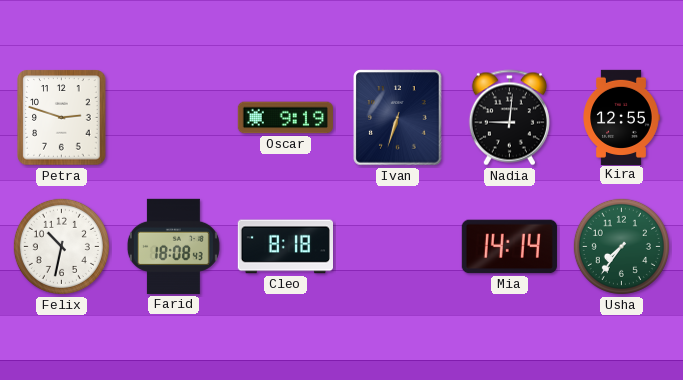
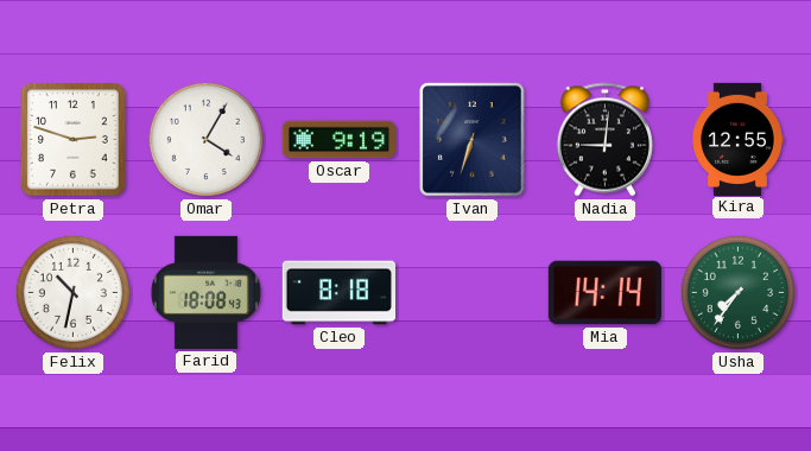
Omar: none -> 4:05
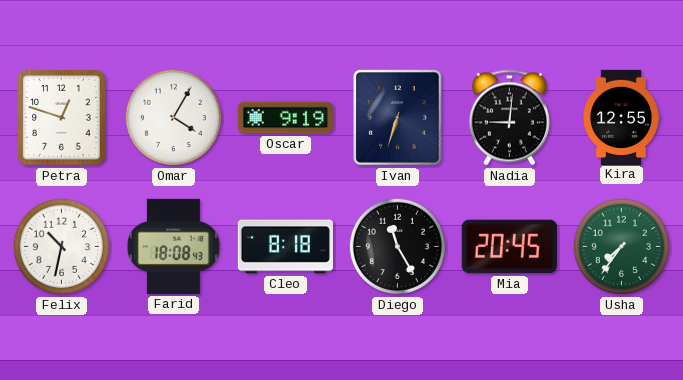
Petra: 2:48 -> 12:48
Diego: none -> 11:25
Mia: 14:14 -> 20:45
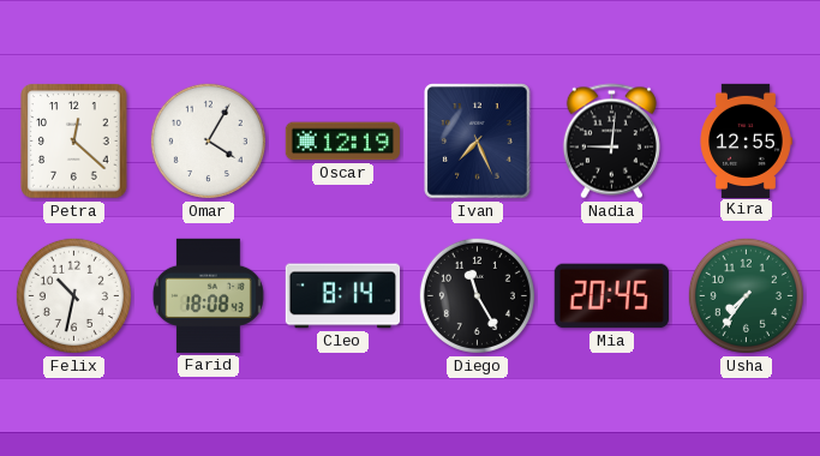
Petra: 12:48 -> 12:22
Oscar: 9:19 -> 12:19
Ivan: 6:33 -> 7:26
Cleo: 8:18 -> 8:14
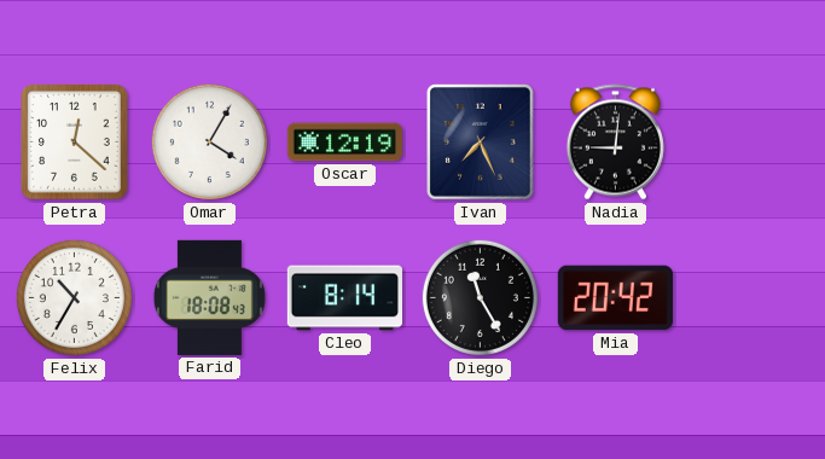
Kira: 12:55 -> none
Felix: 10:32 -> 10:35
Mia: 20:45 -> 20:42
Usha: 7:36 -> none
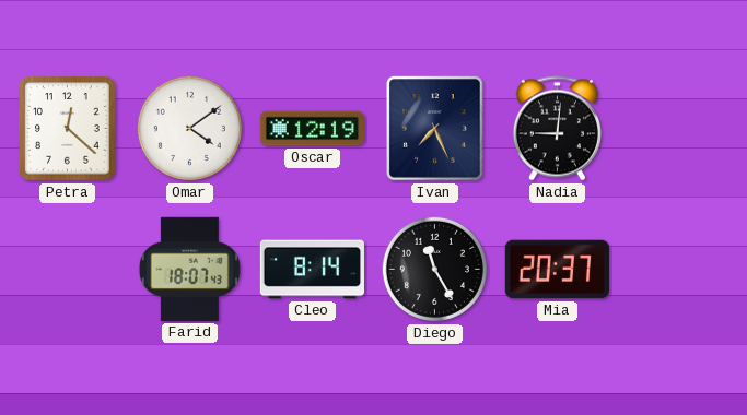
Omar: 4:05 -> 4:09
Felix: 10:35 -> none
Farid: 18:08 -> 18:07
Mia: 20:42 -> 20:37
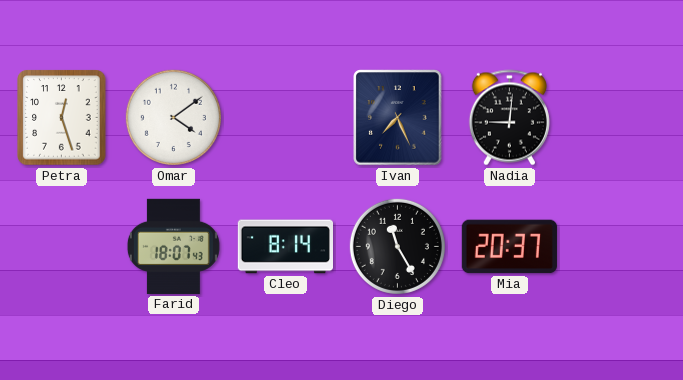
Petra: 12:22 -> 12:27
Oscar: 12:19 -> none
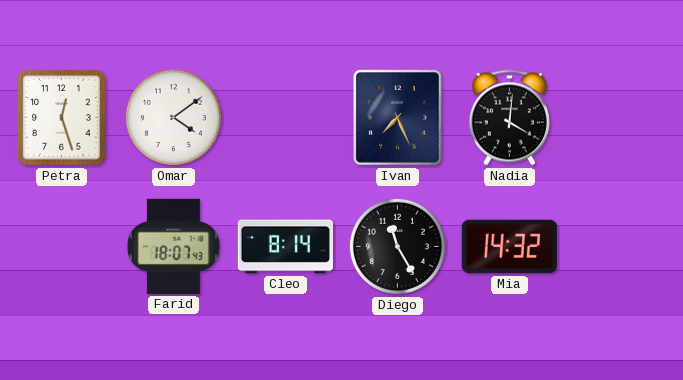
Nadia: 9:01 -> 4:01
Mia: 20:37 -> 14:32
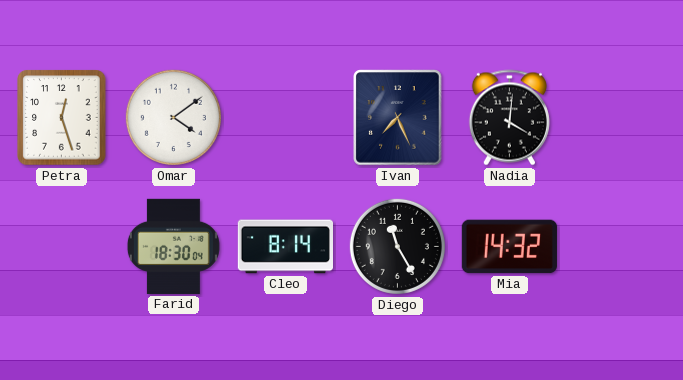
Farid: 18:07 -> 18:30
